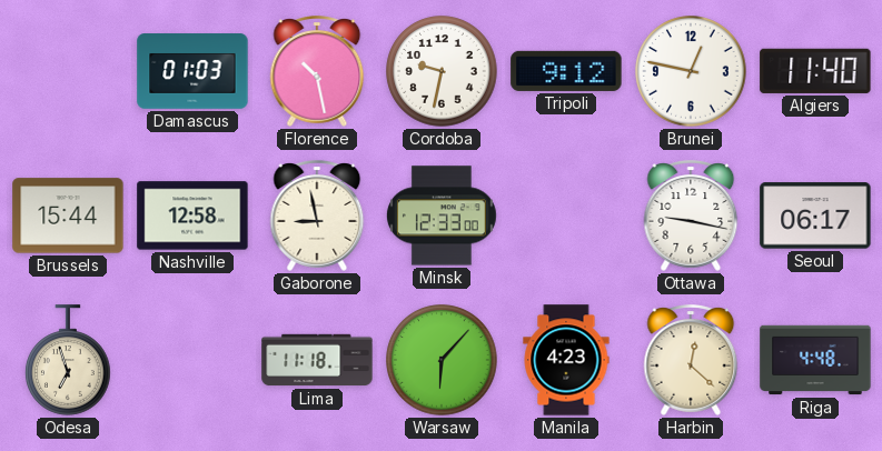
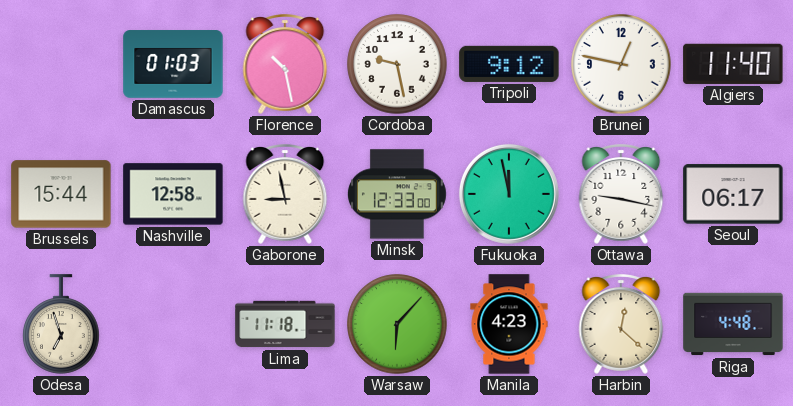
Cordoba: 9:32 -> 9:28
Fukuoka: none -> 11:58
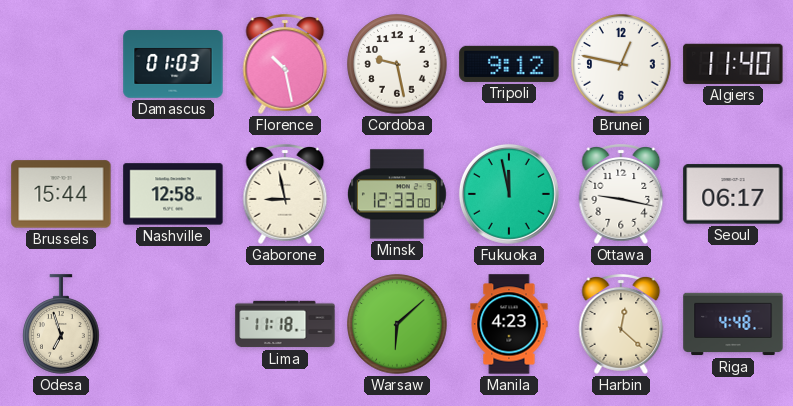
Warsaw: 6:07 -> 6:08
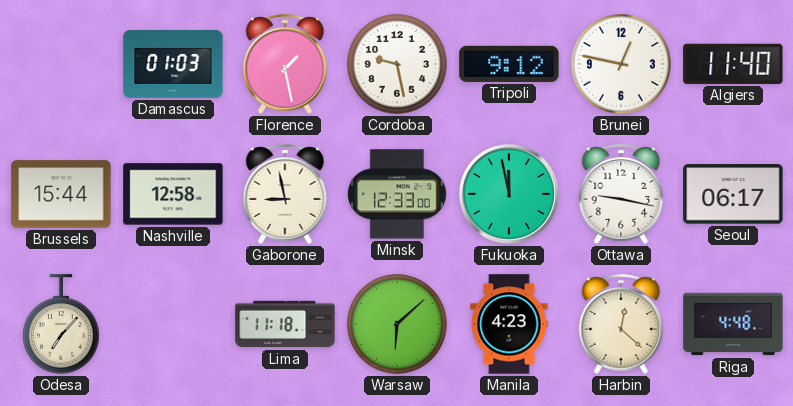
Florence: 10:28 -> 1:28
Odesa: 6:57 -> 7:07
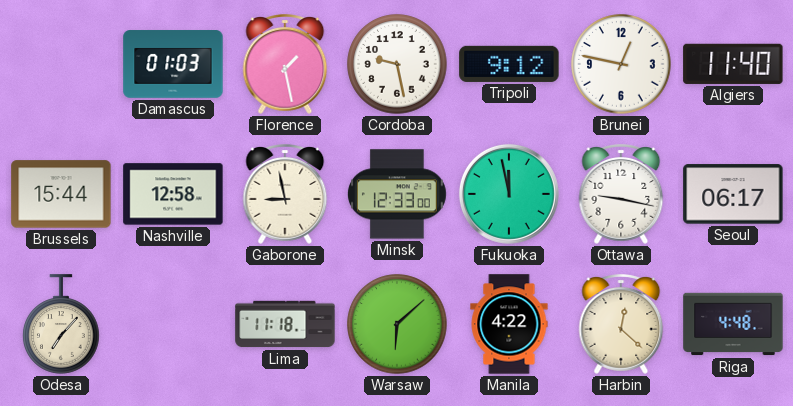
Manila: 4:23 -> 4:22
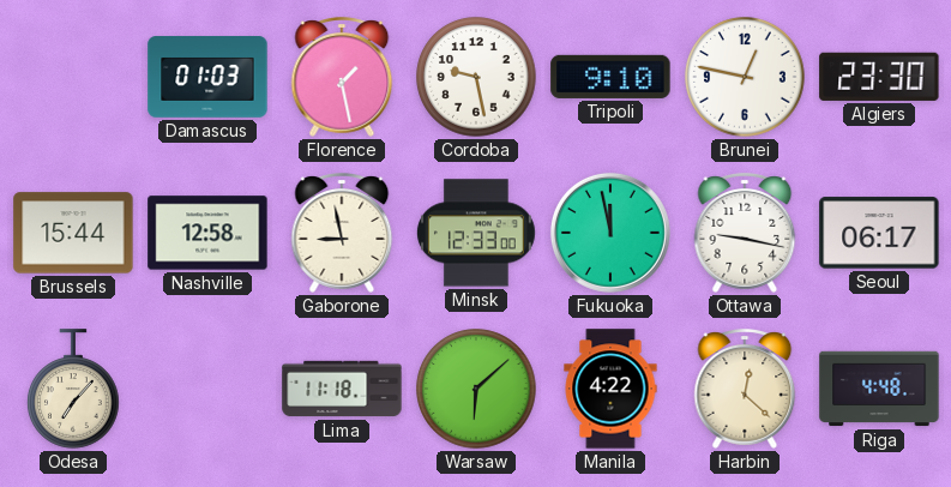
Tripoli: 9:12 -> 9:10
Algiers: 11:40 -> 23:30
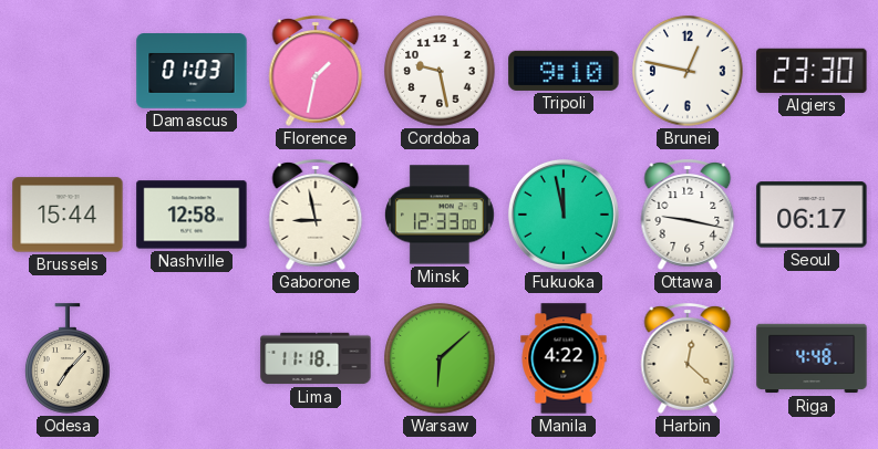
Florence: 1:28 -> 1:32
